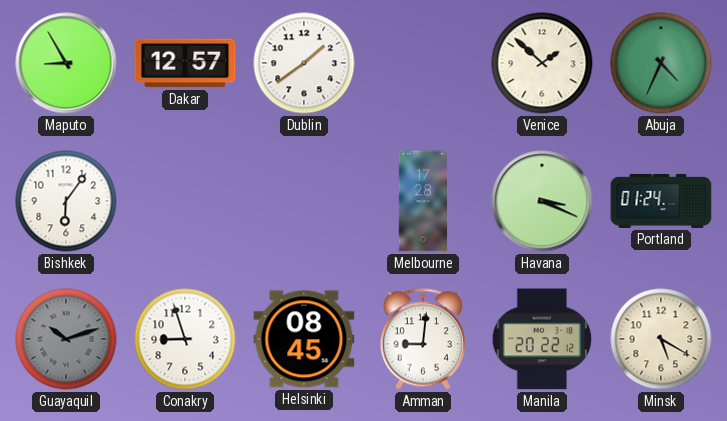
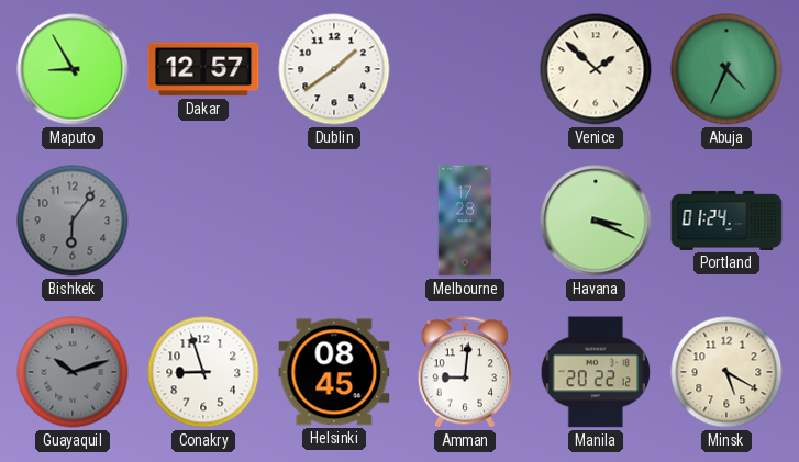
Bishkek dial: white -> grey
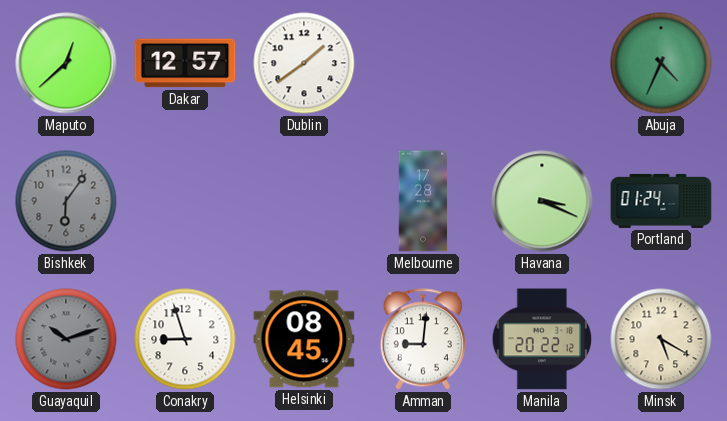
Maputo: 8:55 -> 12:38
Venice: 1:52 -> none
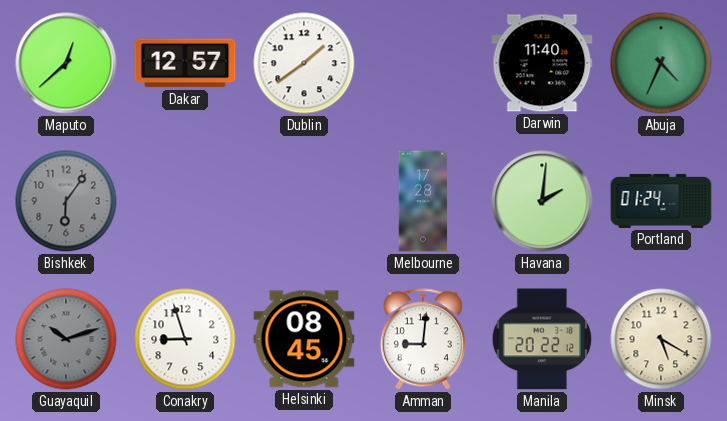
Darwin: none -> 11:40
Havana: 3:19 -> 2:01
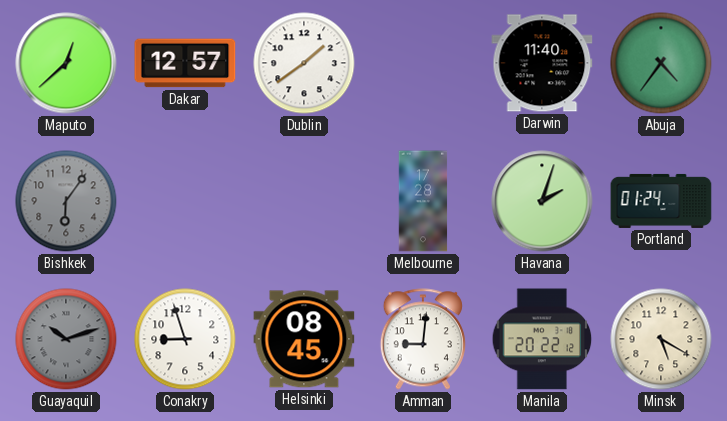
Abuja: 4:34 -> 4:36
Havana: 2:01 -> 2:03
